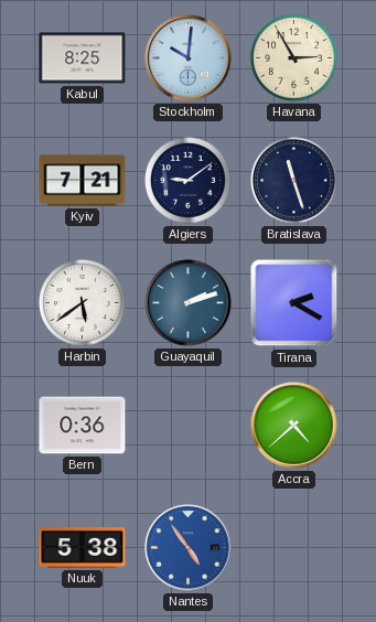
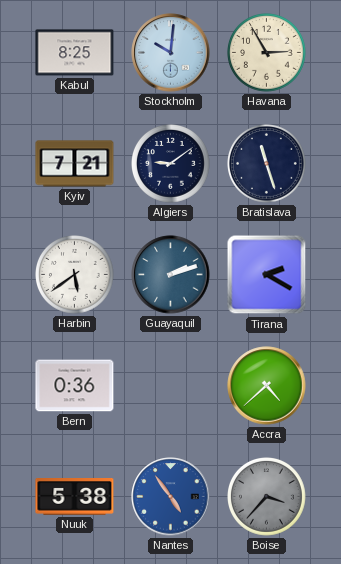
Boise: none -> 3:37
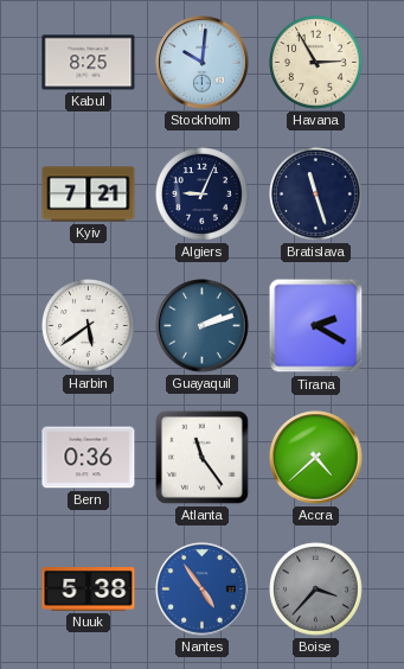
Algiers: 9:09 -> 9:04
Atlanta: none -> 11:24
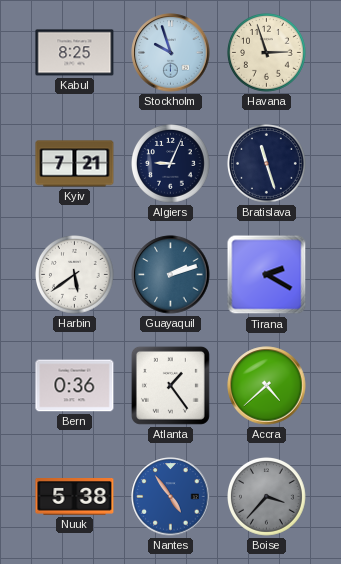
Stockholm: 10:01 -> 9:57
Havana: 2:55 -> 2:57
Atlanta: 11:24 -> 1:24
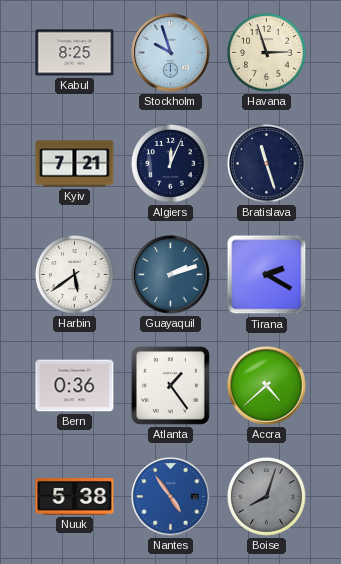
Algiers: 9:04 -> 12:04
Boise: 3:37 -> 8:03
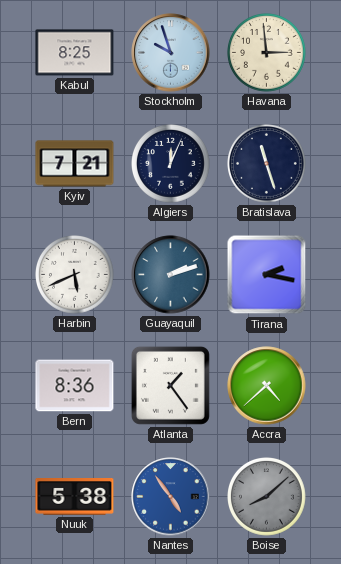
Havana: 2:57 -> 2:59
Harbin: 5:39 -> 5:41
Tirana: 2:20 -> 2:17
Bern: 0:36 -> 8:36
Boise: 8:03 -> 8:08
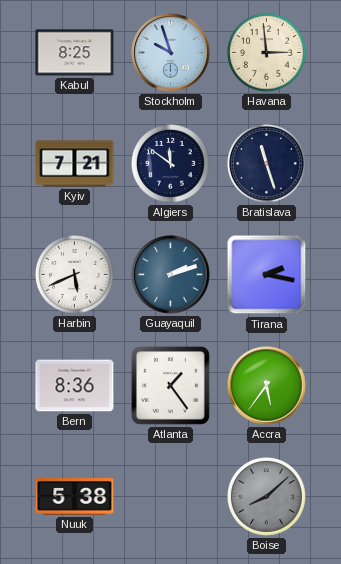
Algiers: 12:04 -> 11:51
Accra: 4:38 -> 5:36
Nantes: 4:54 -> none
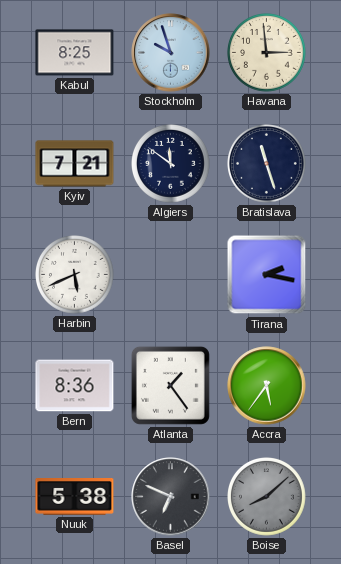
Guayaquil: 2:12 -> none
Basel: none -> 6:49
